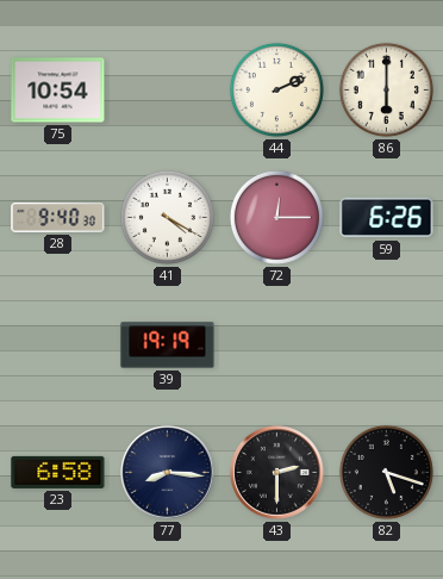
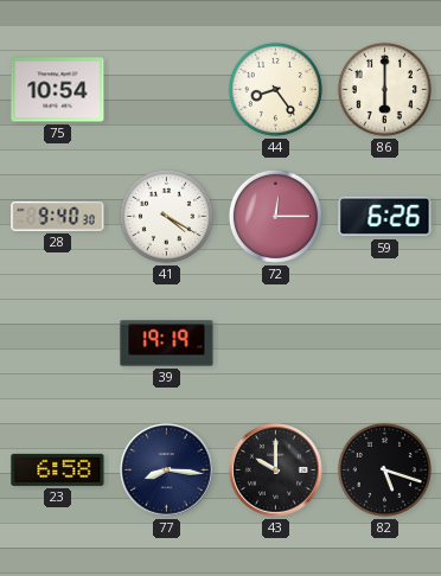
44: 2:11 -> 8:24
43: 2:30 -> 10:00
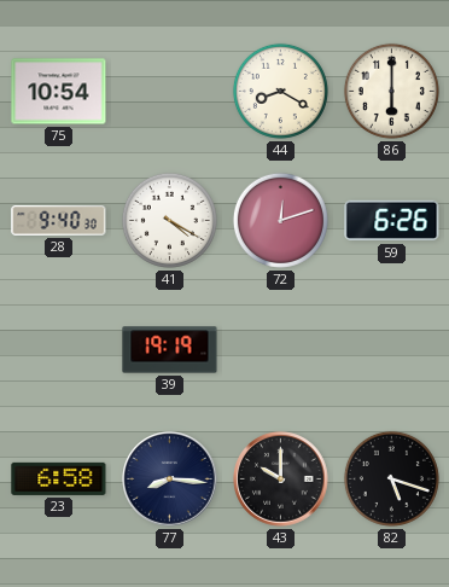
44: 8:24 -> 8:20
72: 12:15 -> 12:12
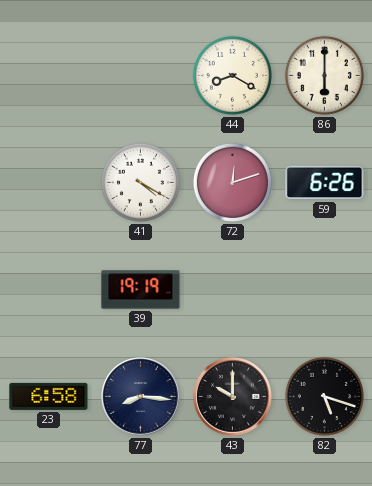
75: 10:54 -> none
28: 9:40 -> none
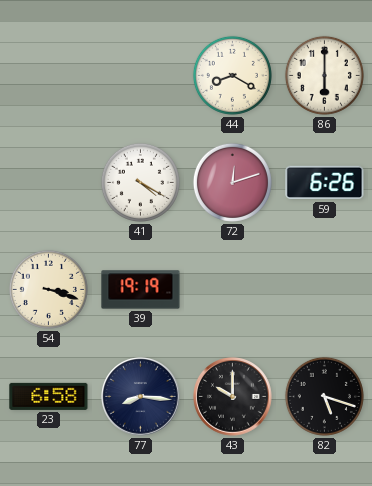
54: none -> 3:18
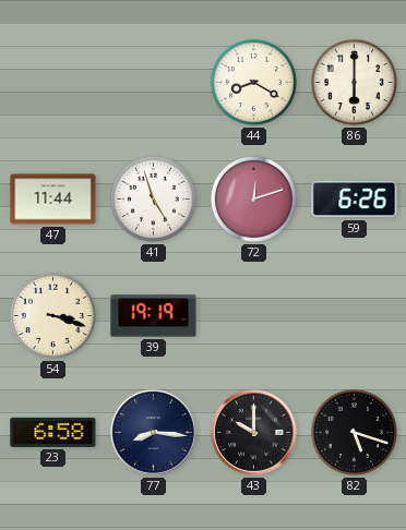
47: none -> 11:44
41: 4:20 -> 4:57
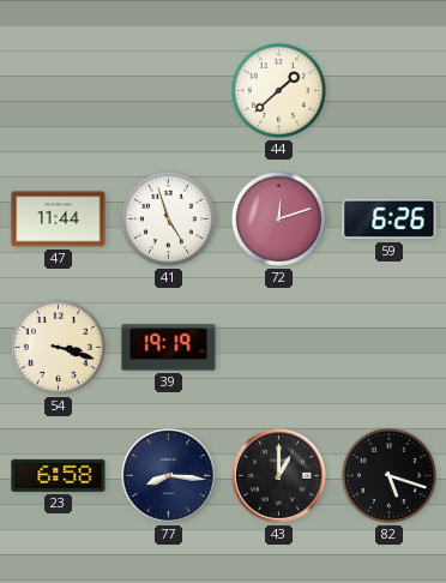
44: 8:20 -> 1:38
86: 6:00 -> none
43: 10:00 -> 1:00
